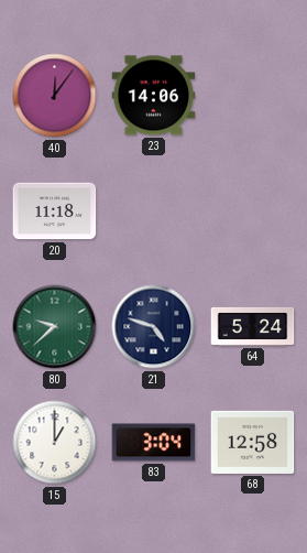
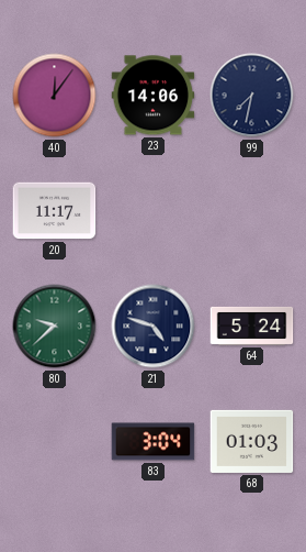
99: none -> 7:32
20: 11:18 -> 11:17
15: 1:00 -> none
68: 12:58 -> 01:03
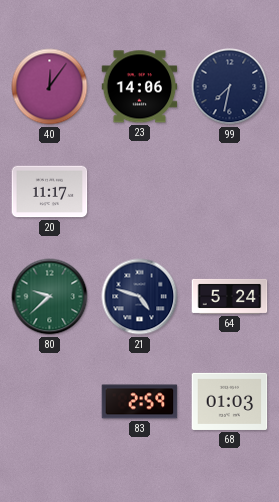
83: 3:04 -> 2:59
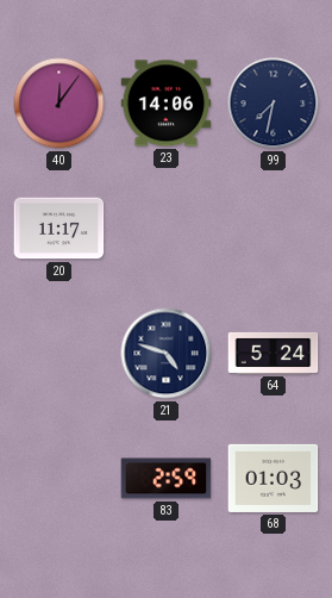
80: 9:38 -> none
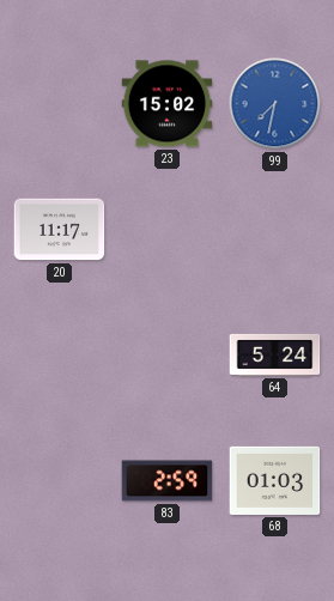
40: 12:06 -> none
23: 14:06 -> 15:02
99 dial: navy -> blue
21: 4:48 -> none
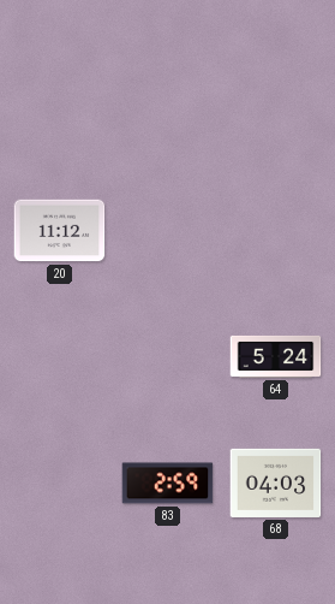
23: 15:02 -> none
99: 7:32 -> none
20: 11:17 -> 11:12
68: 01:03 -> 04:03
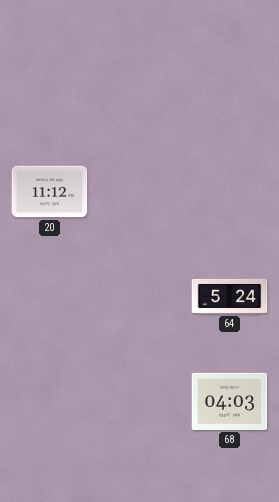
83: 2:59 -> none
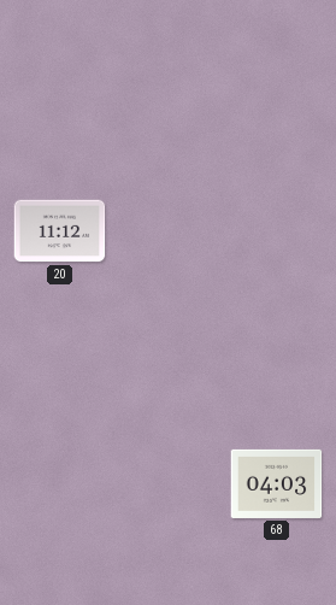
64: 5:24 -> none
